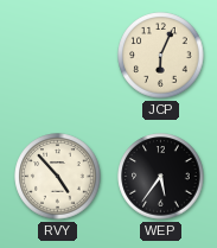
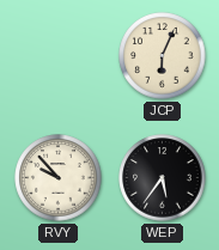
RVY: 4:53 -> 9:53
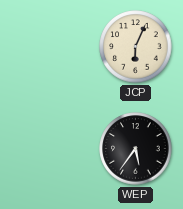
RVY: 9:53 -> none
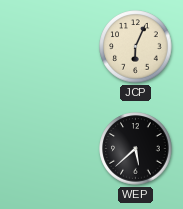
WEP: 5:36 -> 5:38
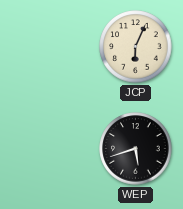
WEP: 5:38 -> 5:42
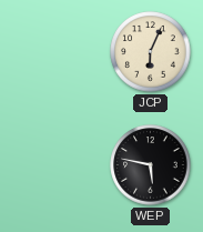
WEP: 5:42 -> 5:47
